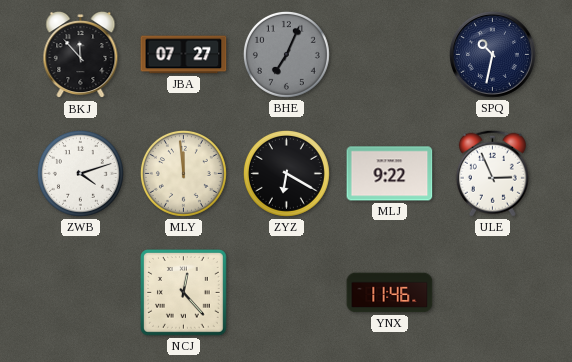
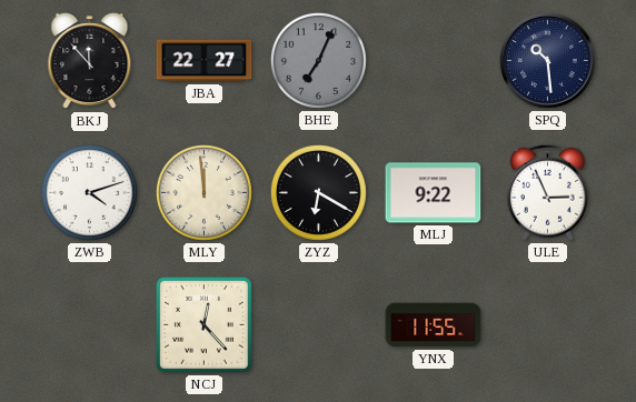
JBA: 07:27 -> 22:27
SPQ: 10:32 -> 10:29
YNX: 11:46 -> 11:55
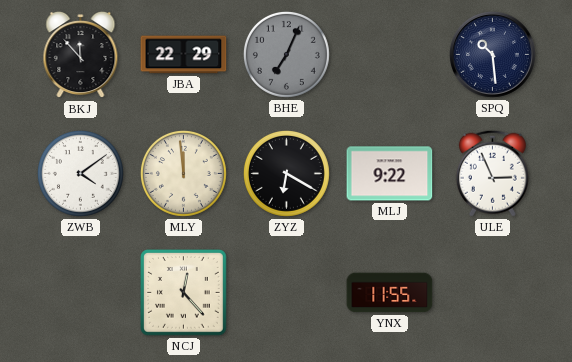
JBA: 22:27 -> 22:29
ZWB: 4:12 -> 4:09
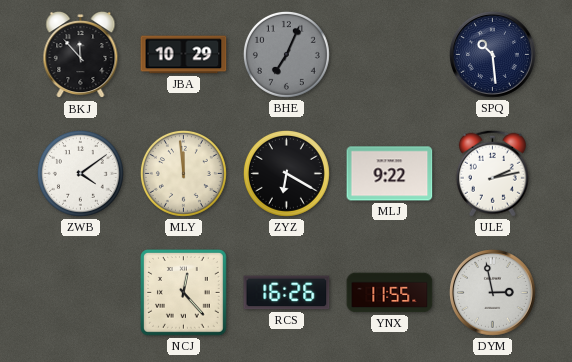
JBA: 22:29 -> 10:29
ULE: 2:56 -> 2:13
RCS: none -> 16:26
DYM: none -> 2:58
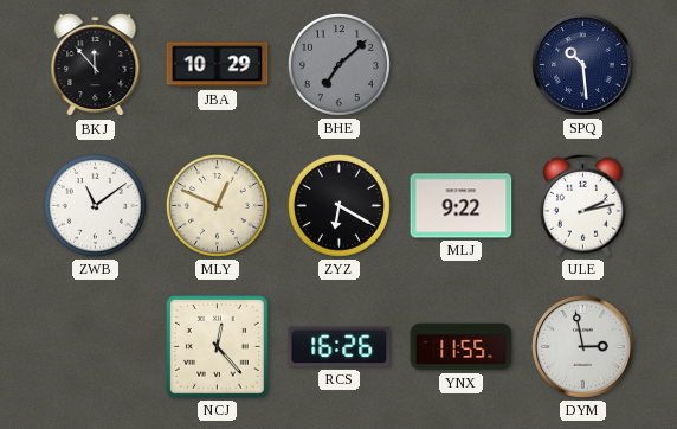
BHE: 7:04 -> 7:08
ZWB: 4:09 -> 11:09
MLY: 11:59 -> 12:49
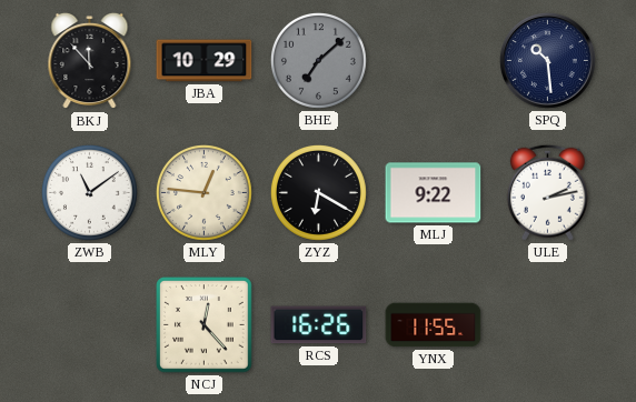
MLY: 12:49 -> 12:46
DYM: 2:58 -> none
